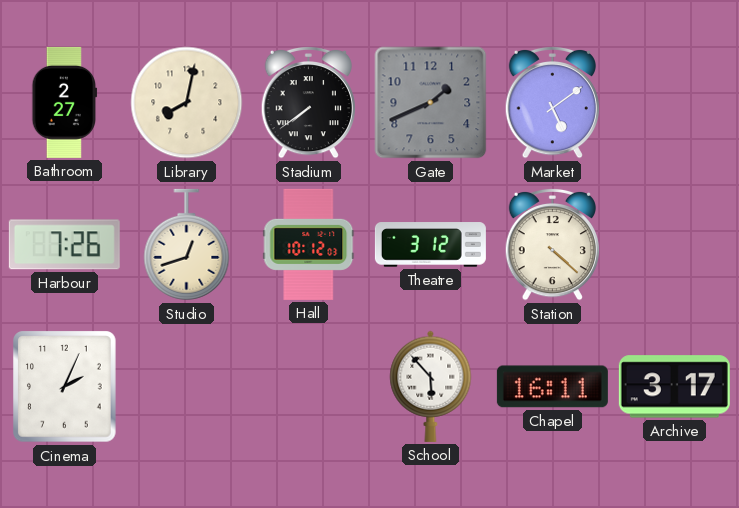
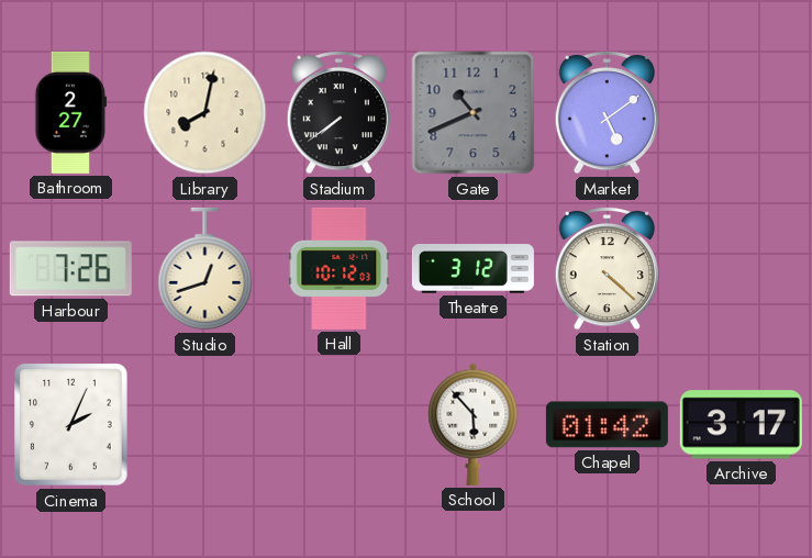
Gate: 1:41 -> 10:41
Chapel: 16:11 -> 01:42
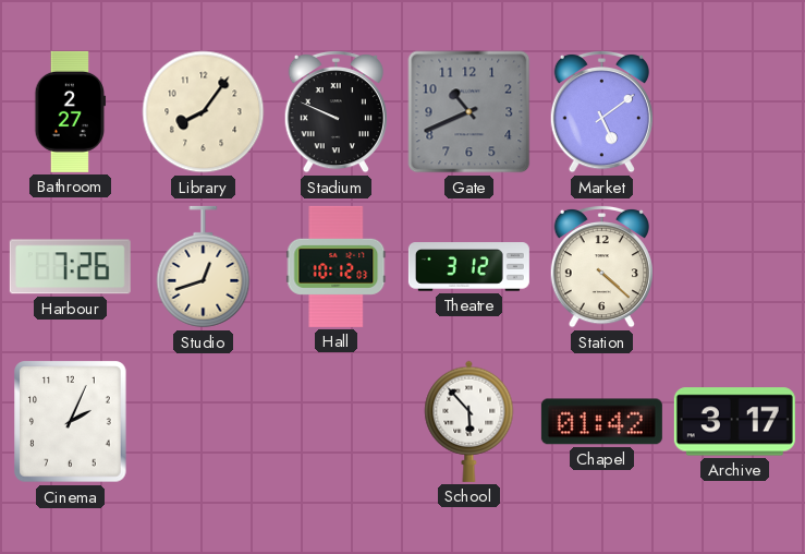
Library: 8:02 -> 8:06
Stadium: 7:39 -> 9:49
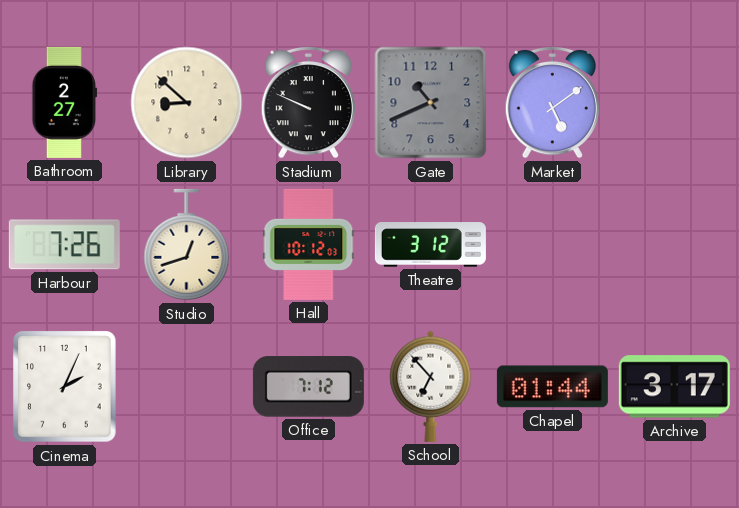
Library: 8:06 -> 8:52
Station: 4:22 -> none
Office: none -> 7:12
School: 5:53 -> 6:53
Chapel: 01:42 -> 01:44
